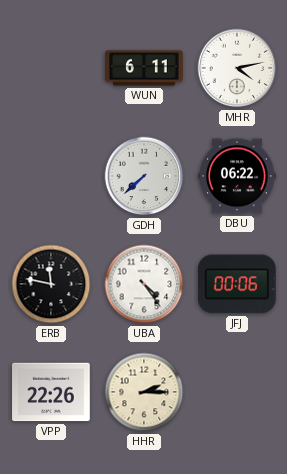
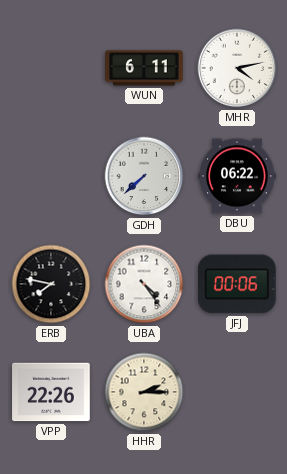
ERB: 11:47 -> 7:47
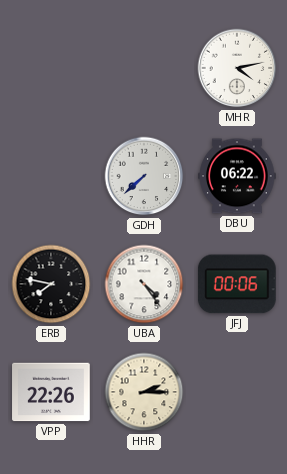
WUN: 6:11 -> none
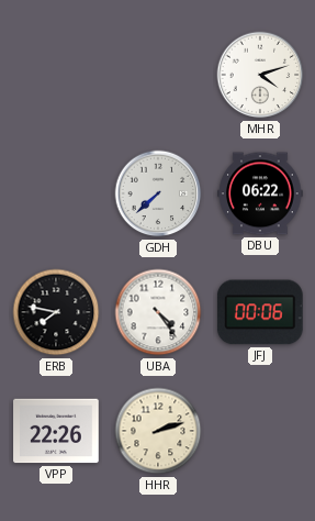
MHR: 4:13 -> 4:12
HHR: 2:15 -> 2:12
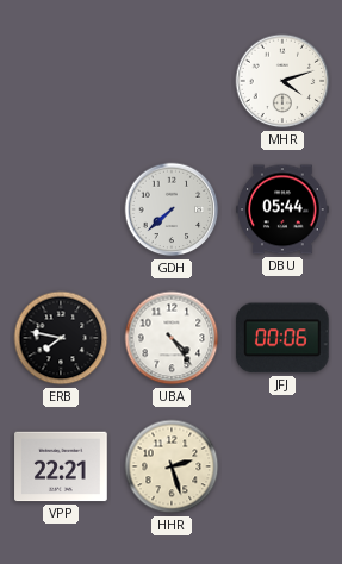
DBU: 06:22 -> 05:44
VPP: 22:26 -> 22:21
HHR: 2:12 -> 2:27
